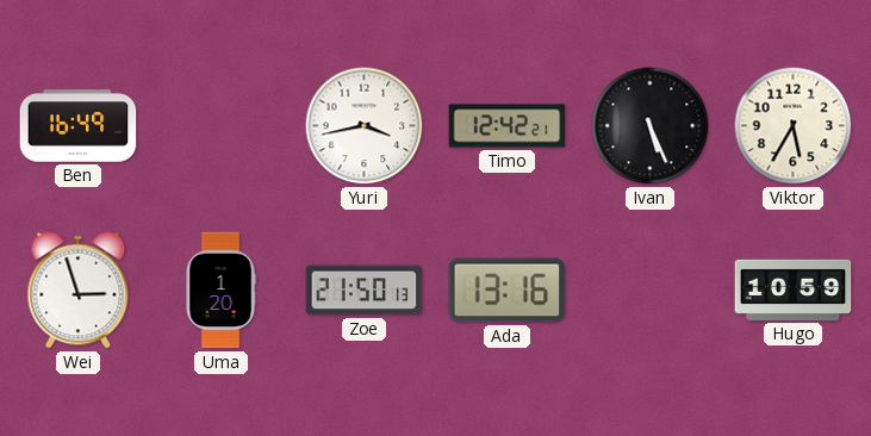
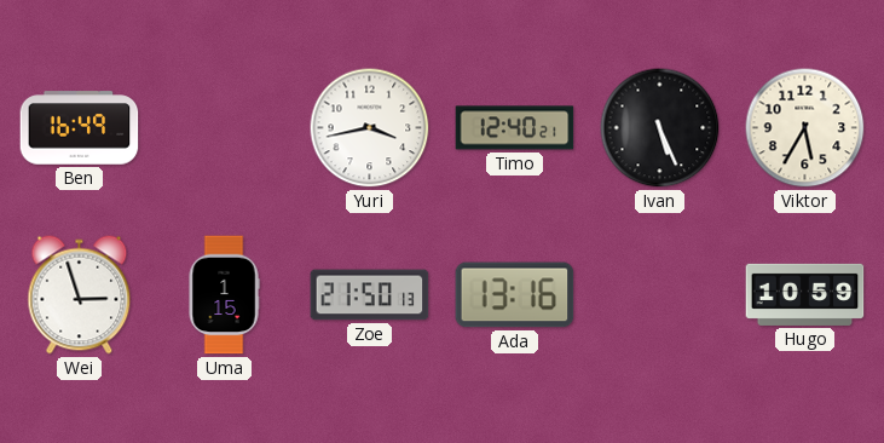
Timo: 12:42 -> 12:40
Uma: 1:20 -> 1:15
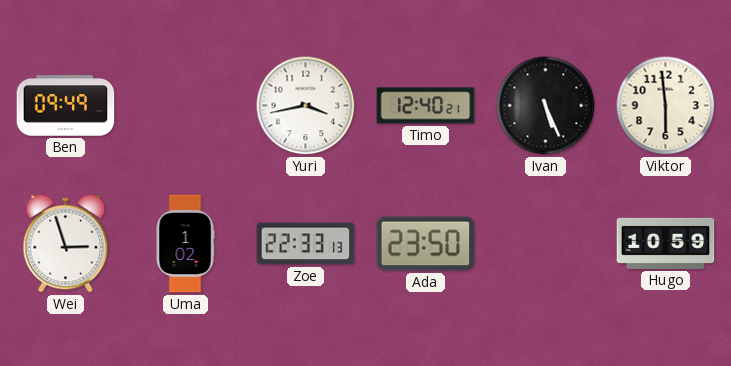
Ben: 16:49 -> 09:49
Viktor: 5:35 -> 5:59
Uma: 1:15 -> 1:02
Zoe: 21:50 -> 22:33
Ada: 13:16 -> 23:50
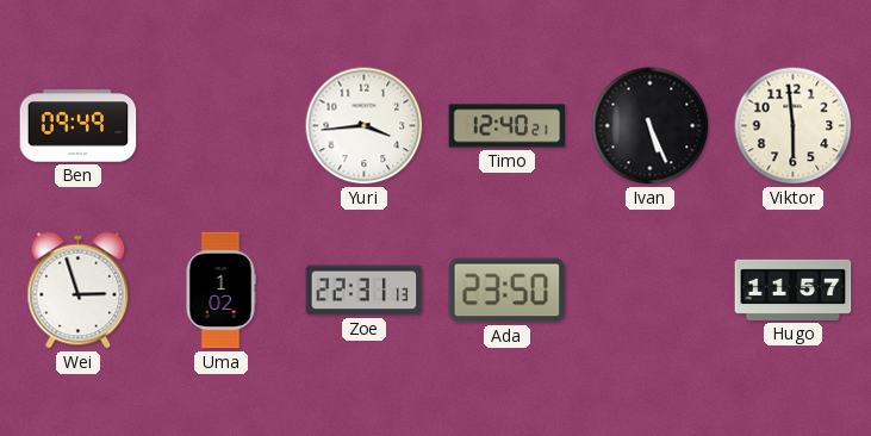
Yuri: 3:43 -> 3:44
Zoe: 22:33 -> 22:31
Hugo: 10:59 -> 11:57
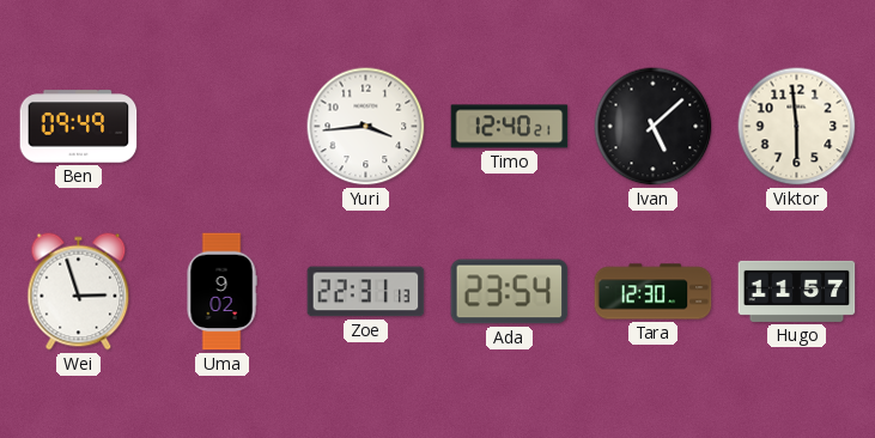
Ivan: 5:26 -> 5:08
Uma: 1:02 -> 9:02
Ada: 23:50 -> 23:54
Tara: none -> 12:30
